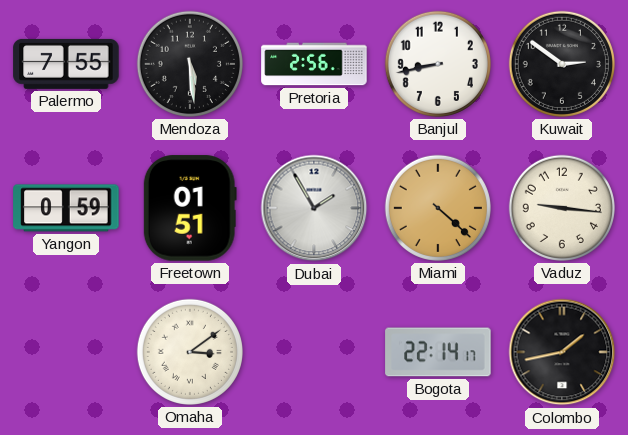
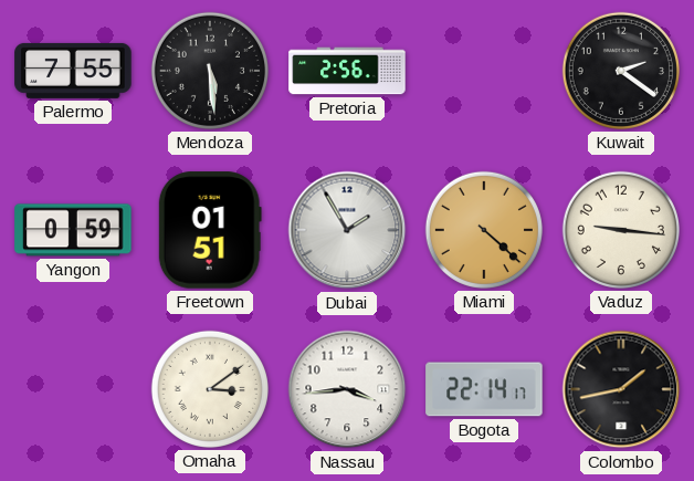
Banjul: 8:43 -> none
Kuwait: 2:51 -> 2:21
Nassau: none -> 3:44
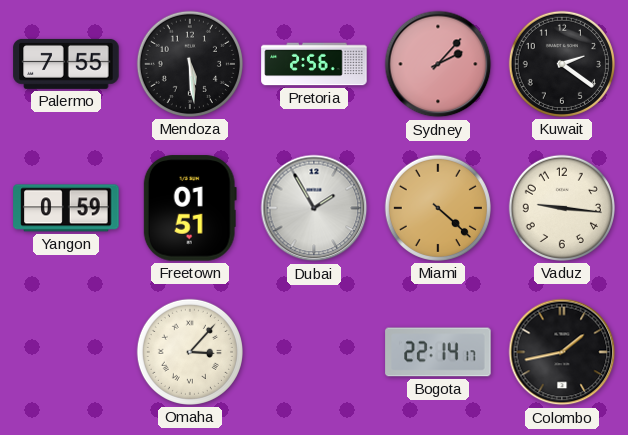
Sydney: none -> 2:07
Omaha: 3:09 -> 3:07
Nassau: 3:44 -> none
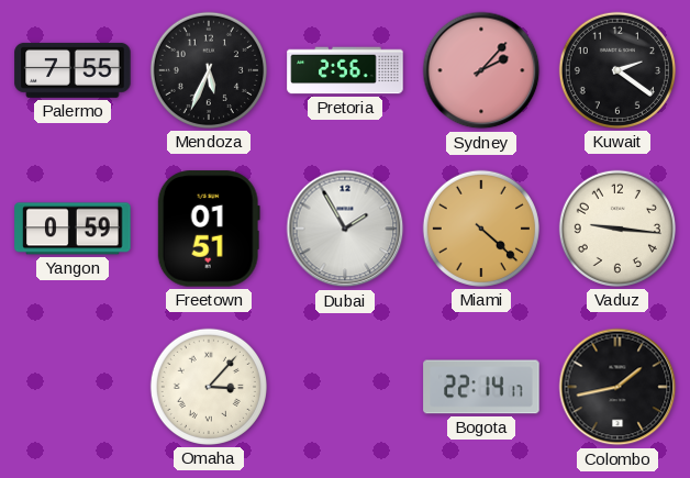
Mendoza: 5:29 -> 5:34
